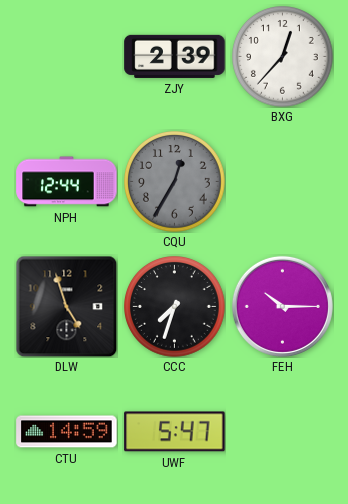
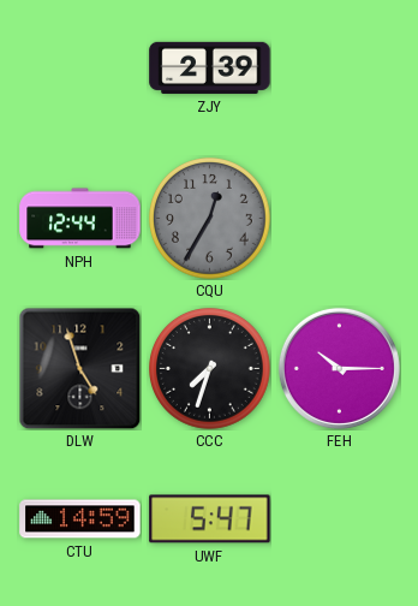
BXG: 12:37 -> none
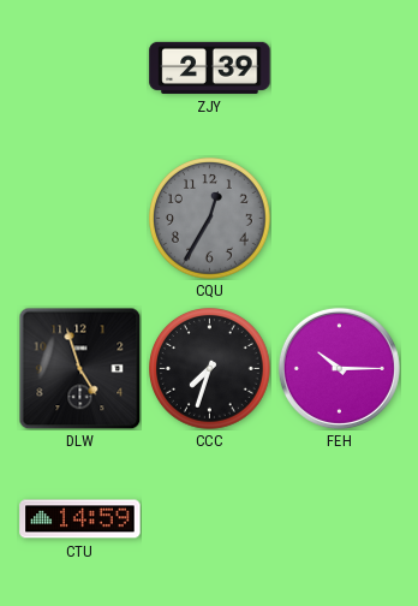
NPH: 12:44 -> none
UWF: 5:47 -> none
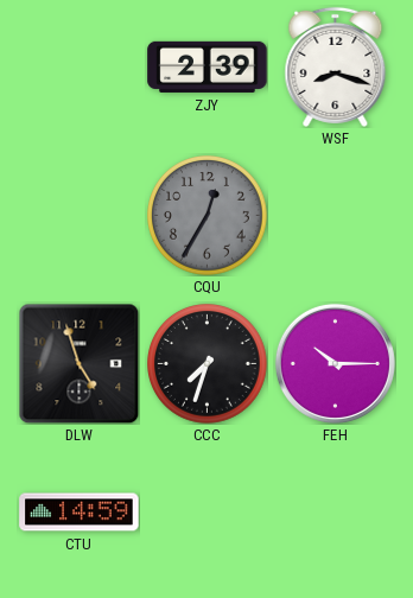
WSF: none -> 8:18
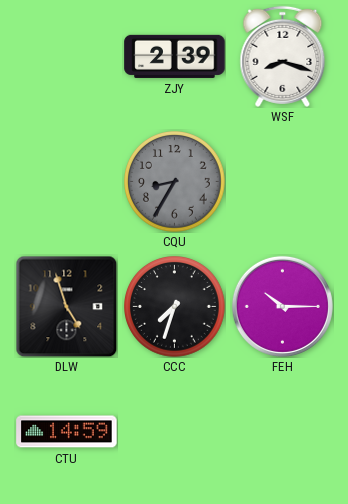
CQU: 12:35 -> 8:35
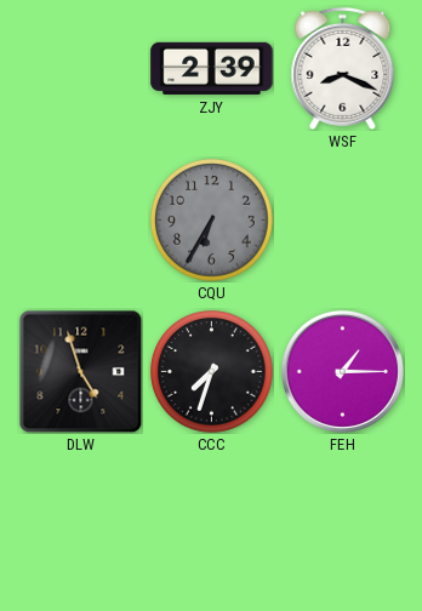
WSF: 8:18 -> 8:19
CQU: 8:35 -> 6:35
FEH: 10:15 -> 1:15
CTU: 14:59 -> none
